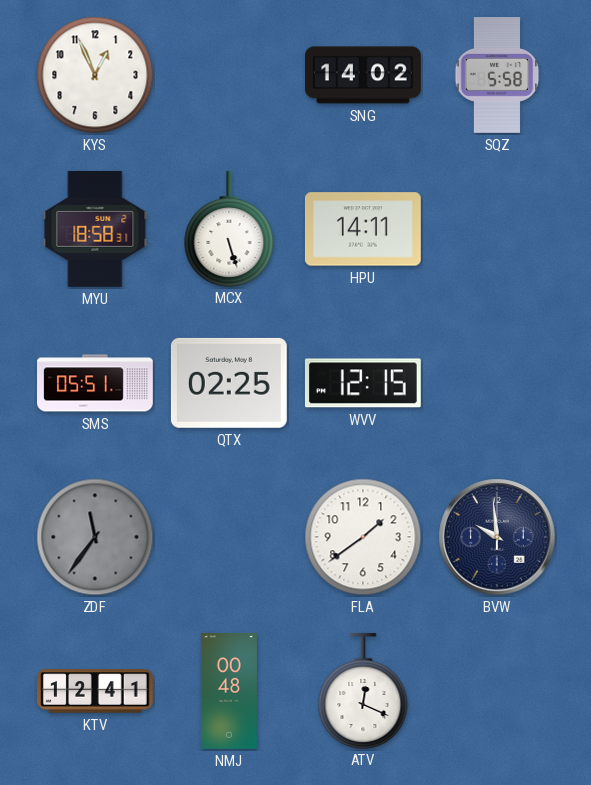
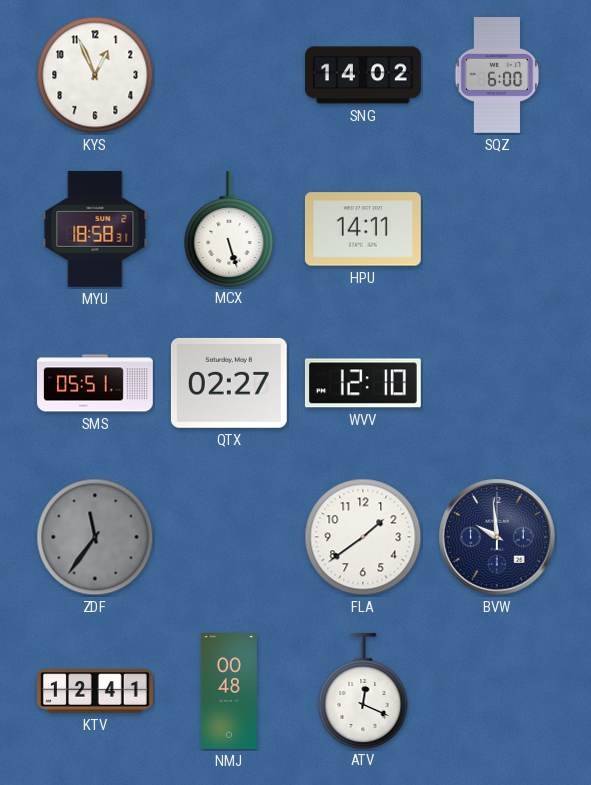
SQZ: 5:58 -> 6:00
QTX: 02:25 -> 02:27
WVV: 12:15 -> 12:10
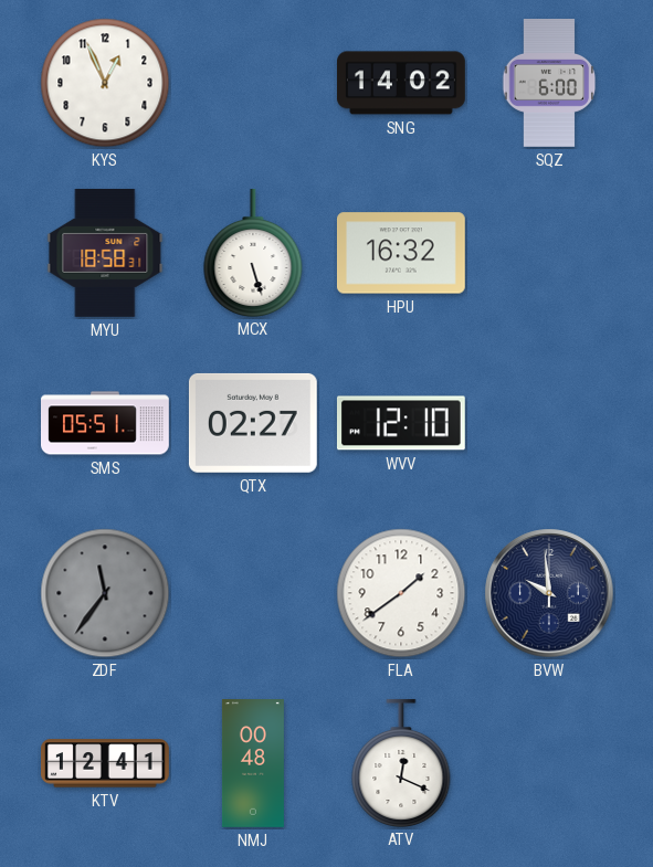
HPU: 14:11 -> 16:32
